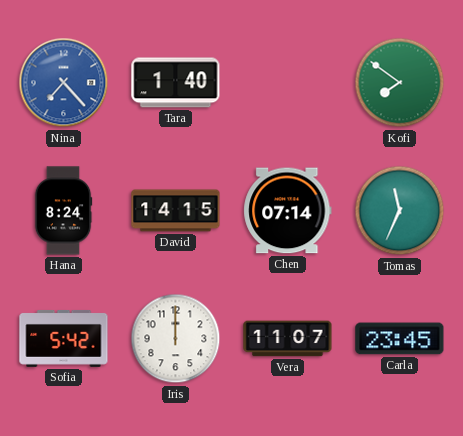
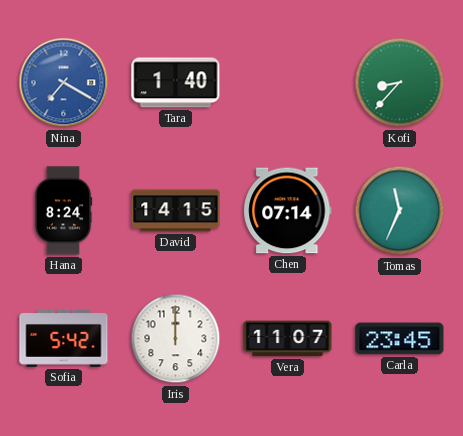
Nina: 7:23 -> 7:20
Kofi: 7:51 -> 8:37
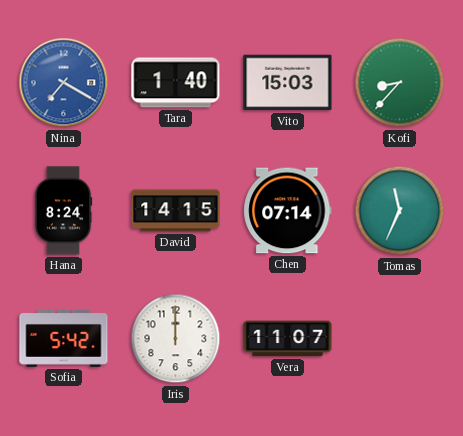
Vito: none -> 15:03
Carla: 23:45 -> none
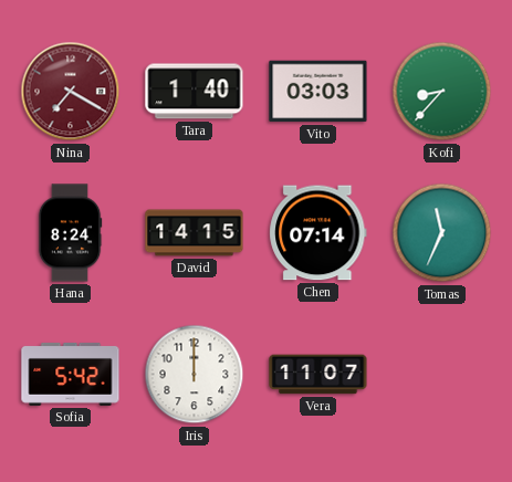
Nina dial: blue -> burgundy
Vito: 15:03 -> 03:03
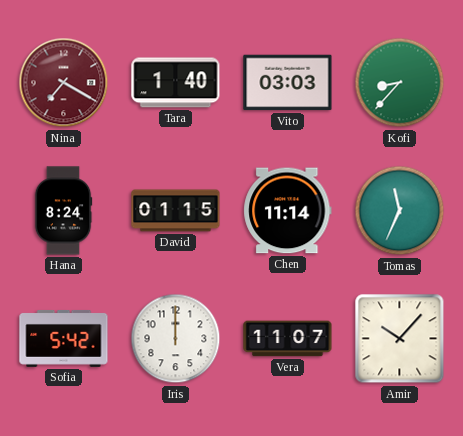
David: 14:15 -> 01:15
Chen: 07:14 -> 11:14
Amir: none -> 10:07
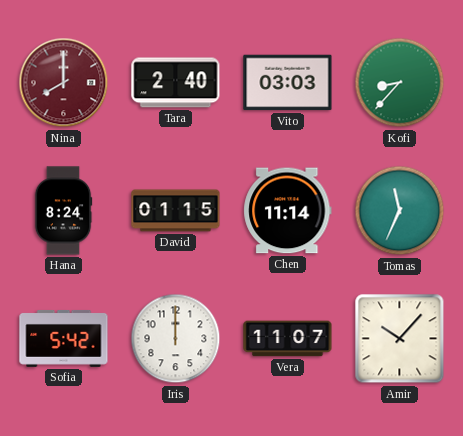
Nina: 7:20 -> 8:00
Tara: 1:40 -> 2:40
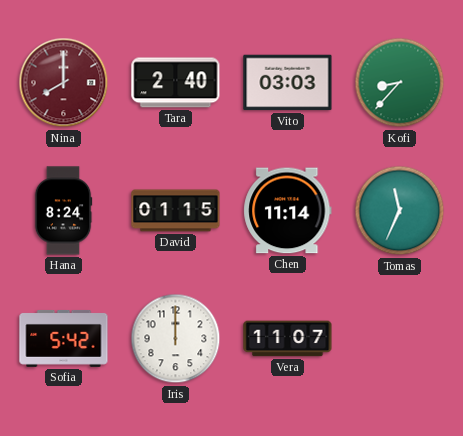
Amir: 10:07 -> none
